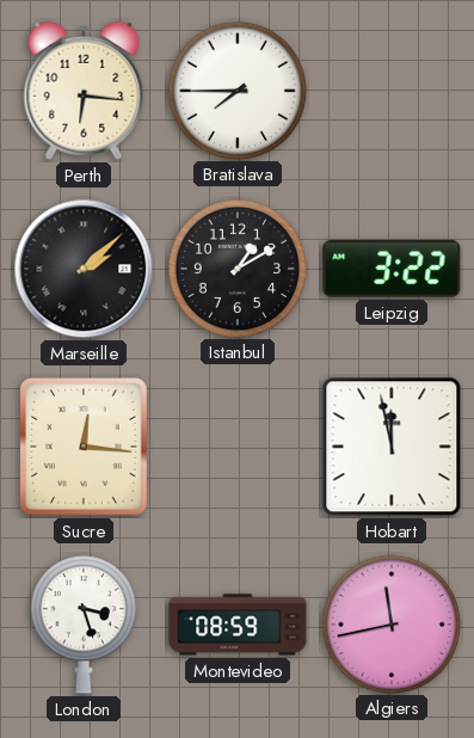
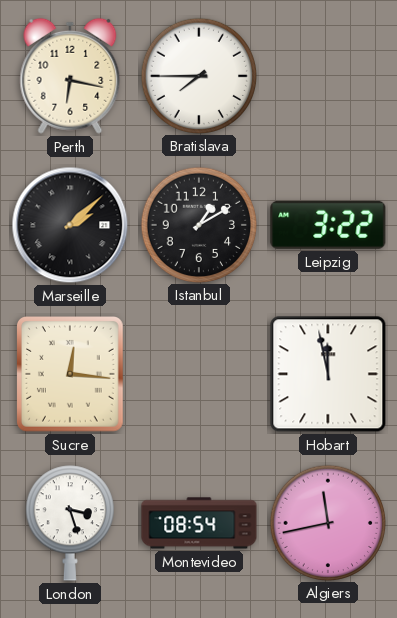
Perth: 6:16 -> 6:17
Montevideo: 08:59 -> 08:54
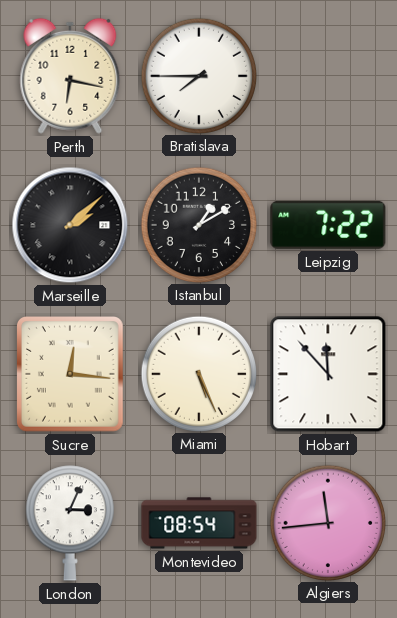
Leipzig: 3:22 -> 7:22
Miami: none -> 5:26
Hobart: 11:58 -> 11:53
London: 3:27 -> 3:04
Algiers: 11:43 -> 11:44
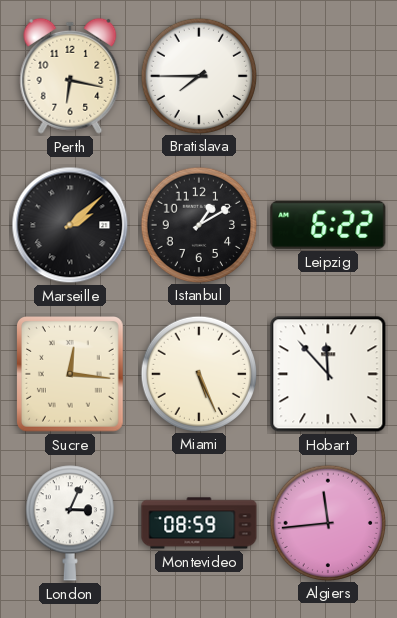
Leipzig: 7:22 -> 6:22
Montevideo: 08:54 -> 08:59
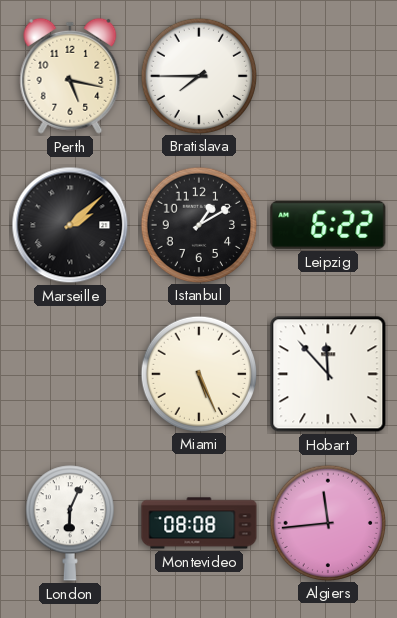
Perth: 6:17 -> 5:17
Sucre: 12:16 -> none
London: 3:04 -> 6:04
Montevideo: 08:59 -> 08:08
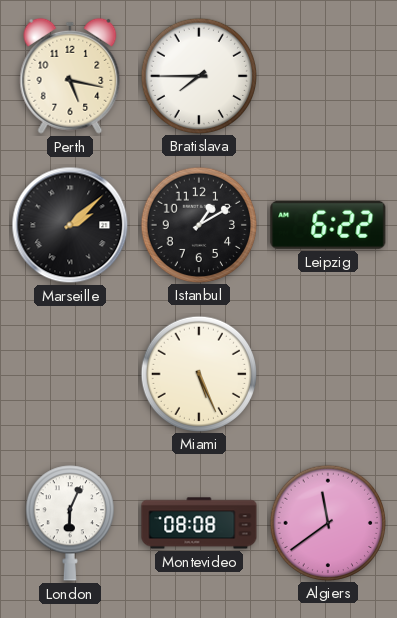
Hobart: 11:53 -> none
Algiers: 11:44 -> 11:39
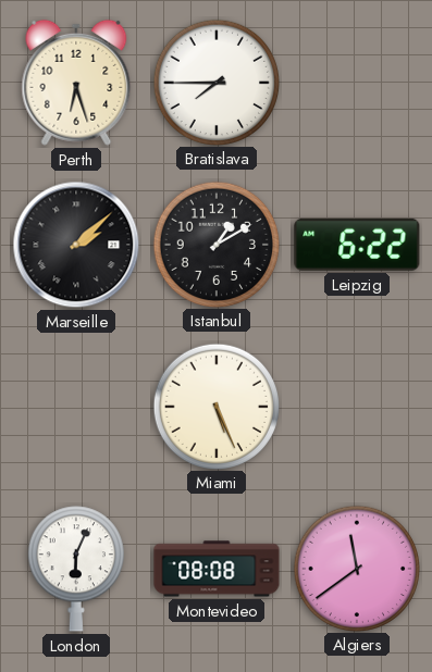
Perth: 5:17 -> 6:27
